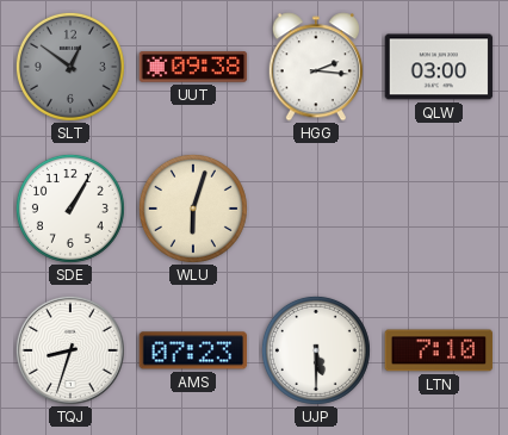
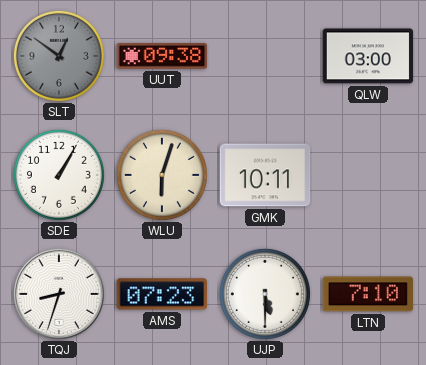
HGG: 2:16 -> none
GMK: none -> 10:11
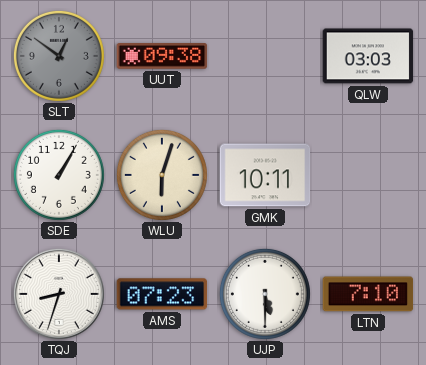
QLW: 03:00 -> 03:03
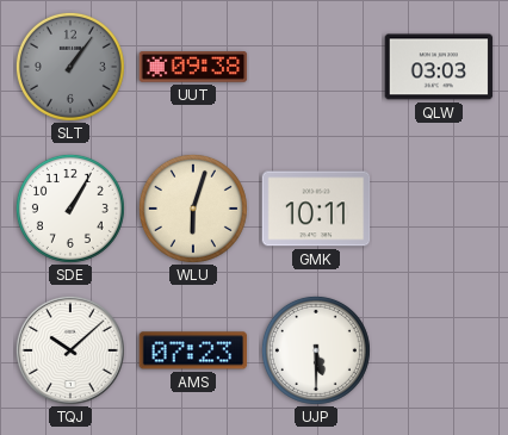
SLT: 12:51 -> 1:06
TQJ: 8:33 -> 10:08
LTN: 7:10 -> none
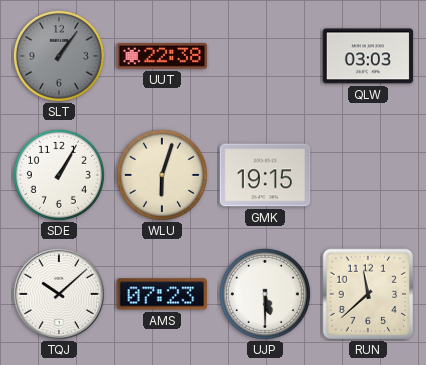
UUT: 09:38 -> 22:38
GMK: 10:11 -> 19:15
RUN: none -> 11:38
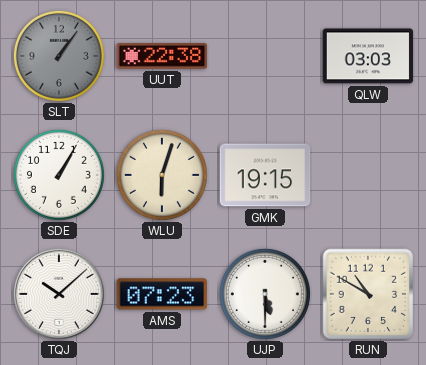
RUN: 11:38 -> 10:50
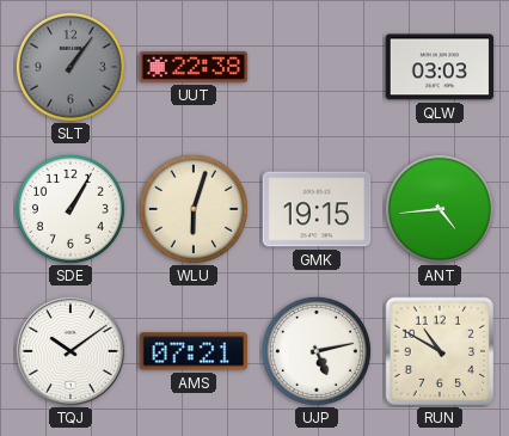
ANT: none -> 4:44
TQJ: 10:08 -> 10:09
AMS: 07:23 -> 07:21
UJP: 5:30 -> 5:13
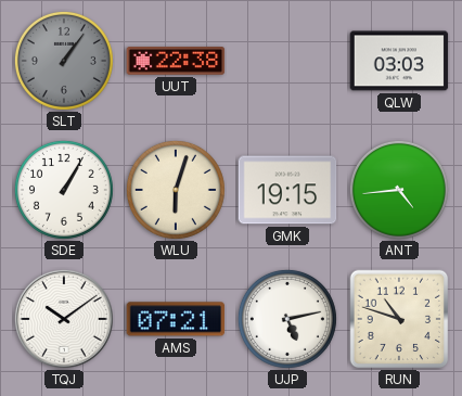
RUN: 10:50 -> 10:48
